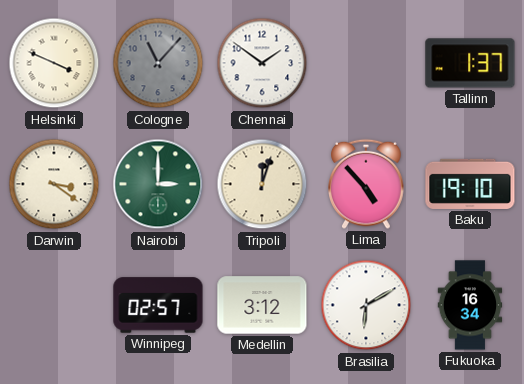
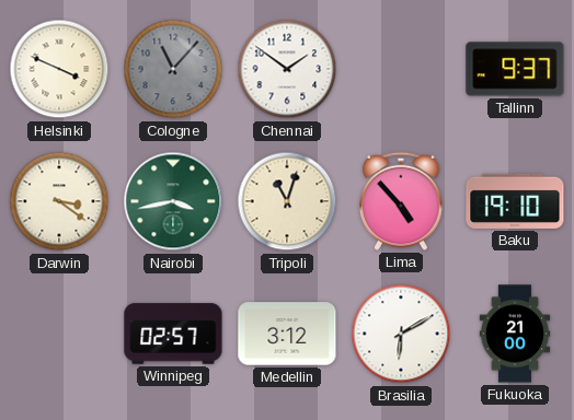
Tallinn: 1:37 -> 9:37
Nairobi: 3:00 -> 3:43
Tripoli: 12:03 -> 11:03
Fukuoka: 16:34 -> 21:00
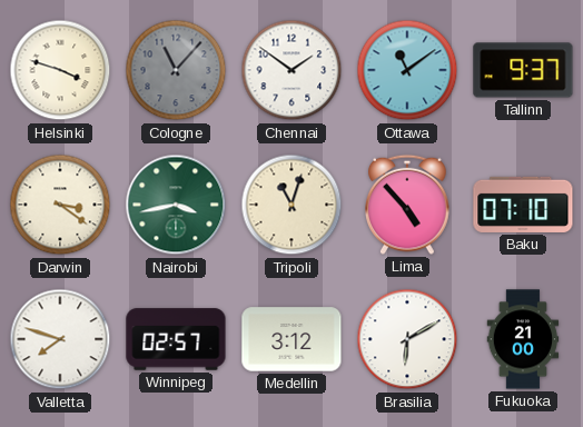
Helsinki: 3:49 -> 3:48
Ottawa: none -> 11:09
Baku: 19:10 -> 07:10
Valletta: none -> 7:48
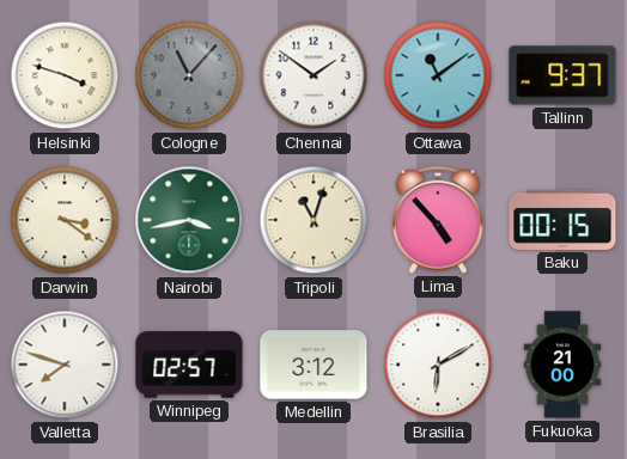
Baku: 07:10 -> 00:15
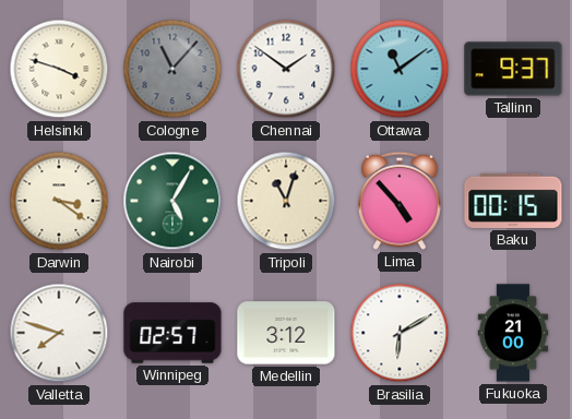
Nairobi: 3:43 -> 5:05
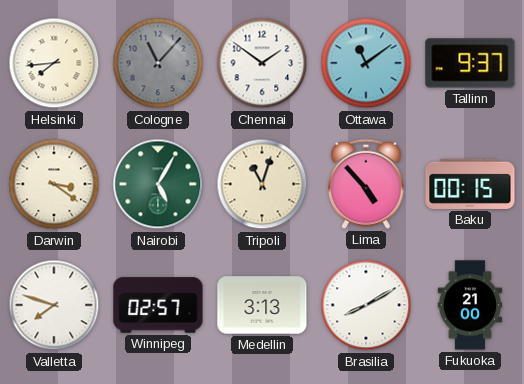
Helsinki: 3:48 -> 7:44
Medellin: 3:12 -> 3:13
Brasilia: 6:10 -> 8:10
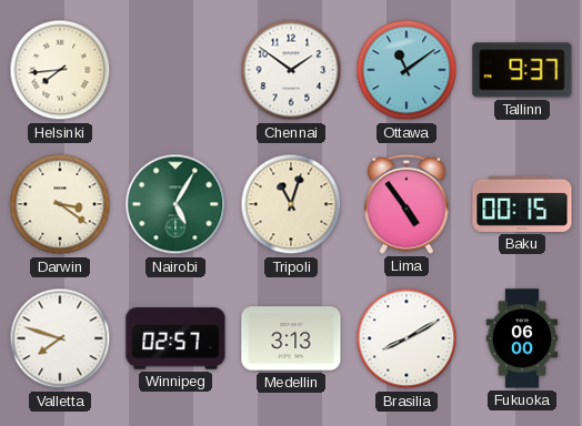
Cologne: 11:07 -> none
Lima: 4:53 -> 4:54
Fukuoka: 21:00 -> 06:00
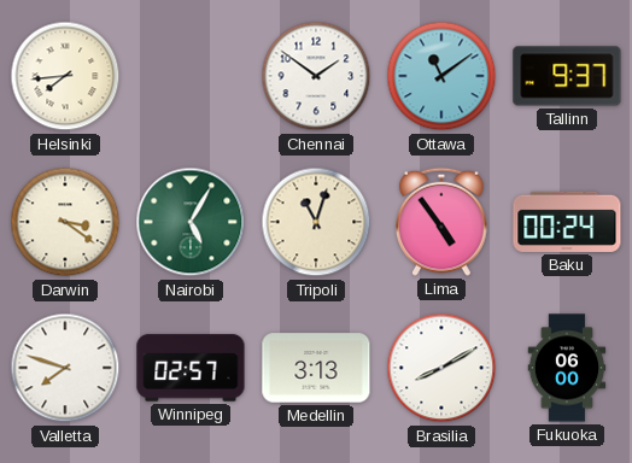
Baku: 00:15 -> 00:24
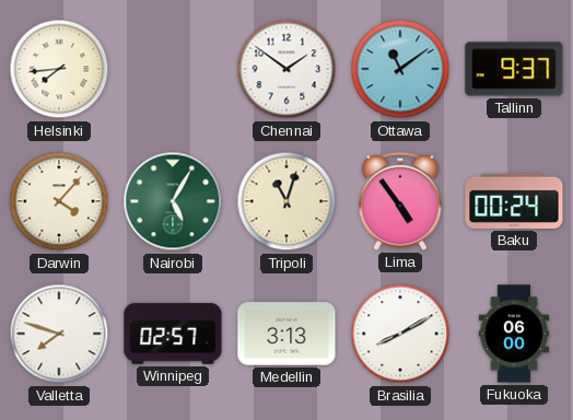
Darwin: 3:21 -> 4:07
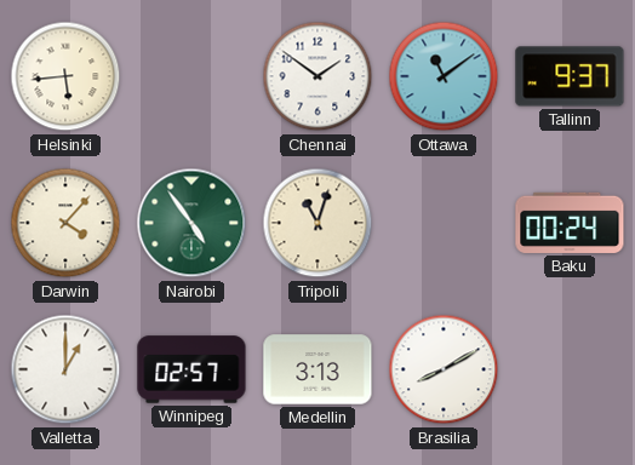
Helsinki: 7:44 -> 5:44
Nairobi: 5:05 -> 4:54
Lima: 4:54 -> none
Valletta: 7:48 -> 1:00
Fukuoka: 06:00 -> none
